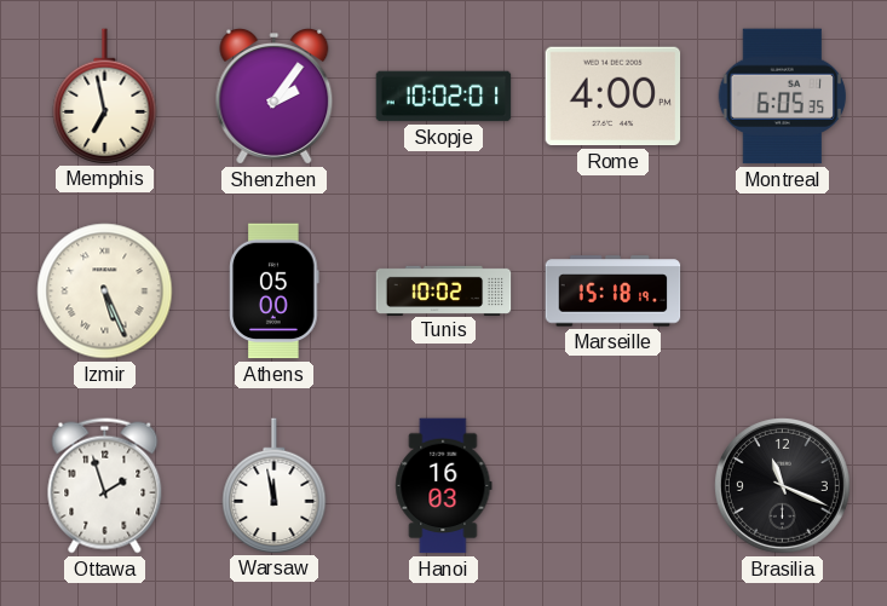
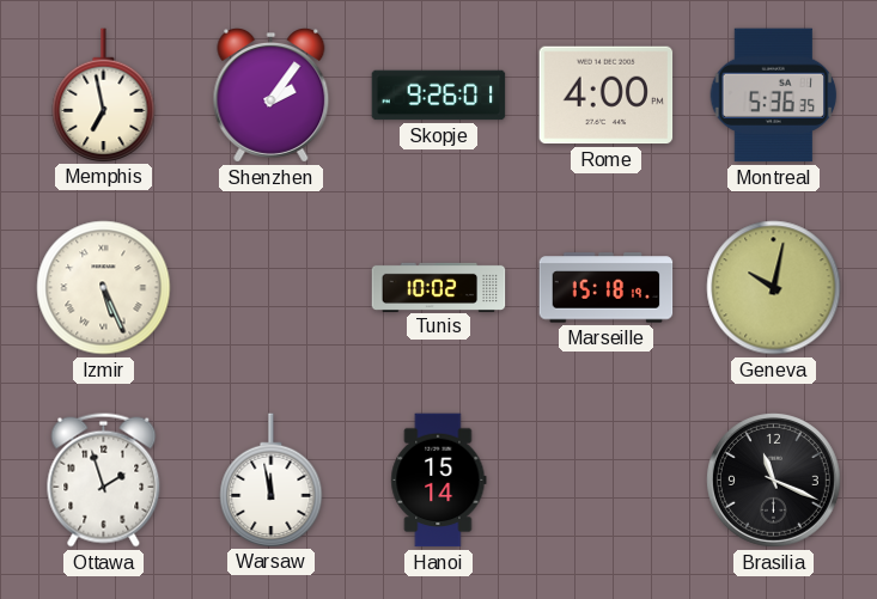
Skopje: 10:02 -> 9:26
Montreal: 6:05 -> 5:36
Athens: 05:00 -> none
Geneva: none -> 10:02
Hanoi: 16:03 -> 15:14
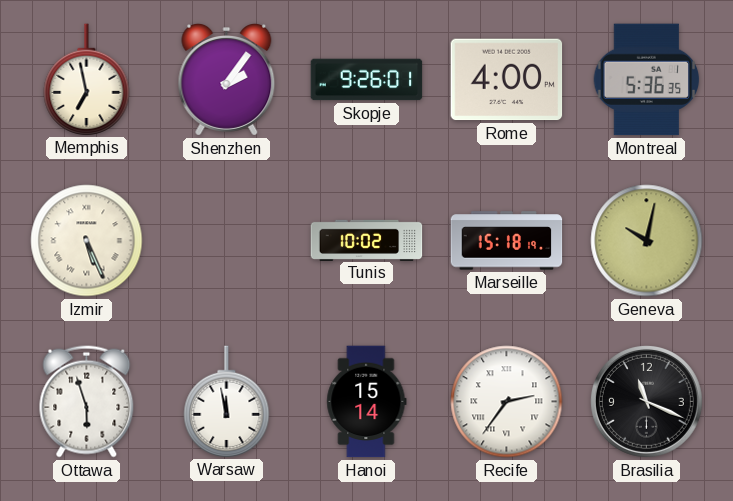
Ottawa: 1:57 -> 5:57
Recife: none -> 2:36
